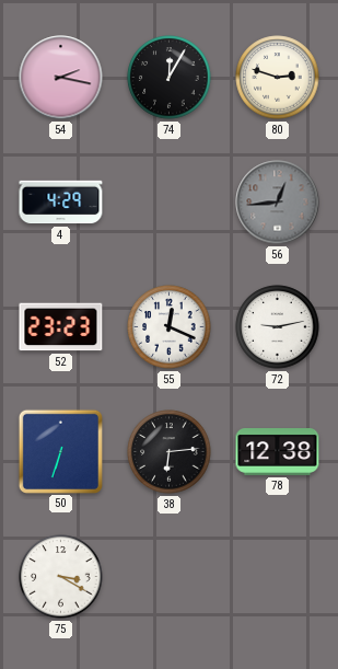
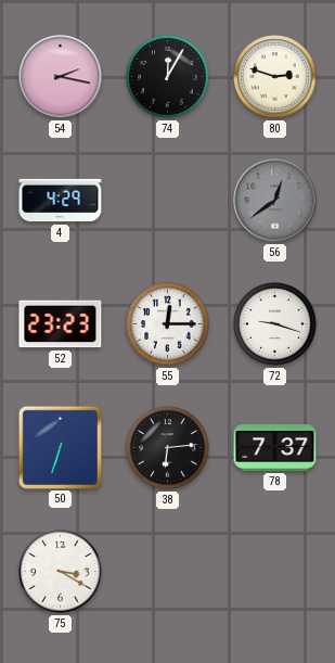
56: 12:44 -> 12:39
55: 12:19 -> 12:15
72: 9:13 -> 9:18
78: 12:38 -> 7:37
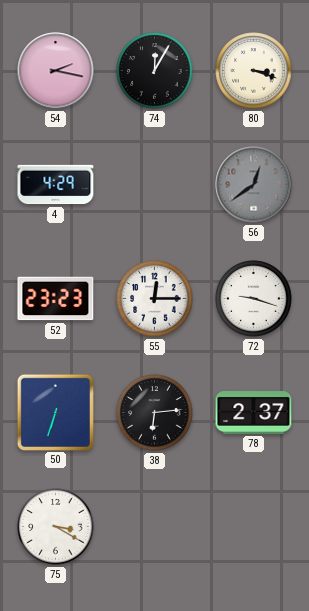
80: 2:48 -> 3:18
78: 7:37 -> 2:37
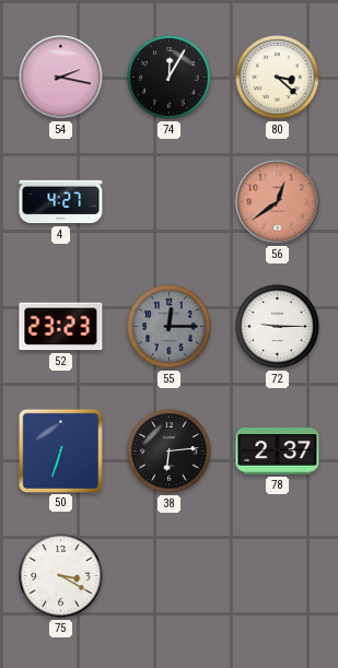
80: 3:18 -> 3:22
4: 4:29 -> 4:27
56 dial: grey -> salmon
55 dial: white -> grey
72: 9:18 -> 9:15
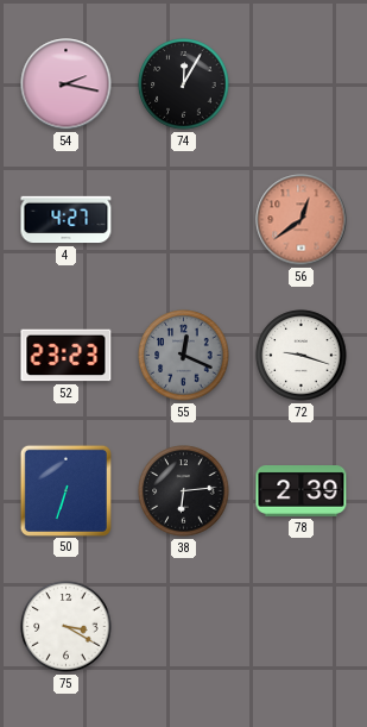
80: 3:22 -> none
55: 12:15 -> 12:19
72: 9:15 -> 9:18
78: 2:37 -> 2:39
